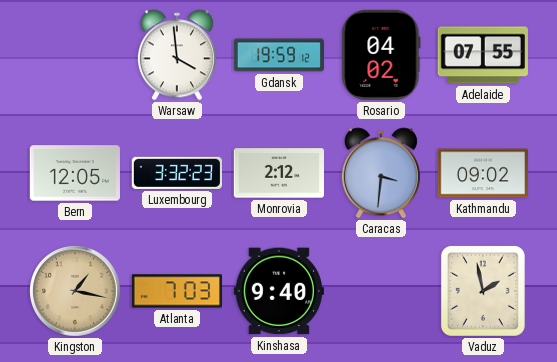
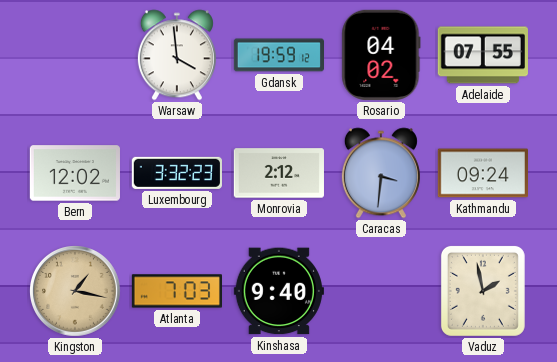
Bern: 12:05 -> 12:02
Kathmandu: 09:02 -> 09:24
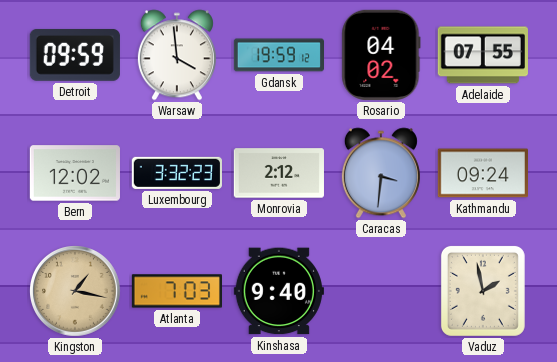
Detroit: none -> 09:59
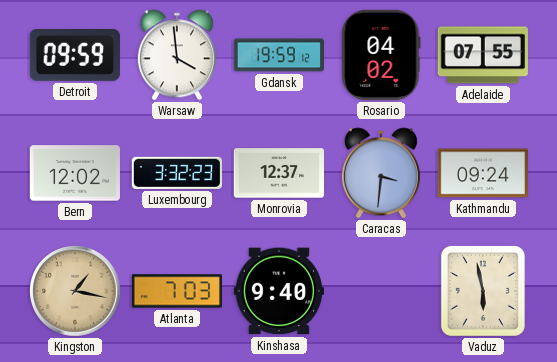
Monrovia: 2:12 -> 12:37
Vaduz: 1:58 -> 5:58
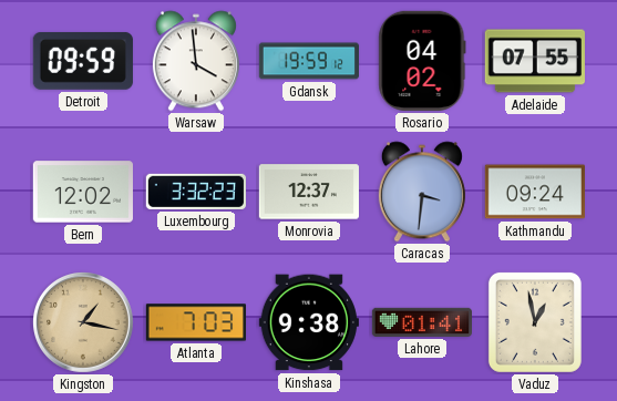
Kinshasa: 9:40 -> 9:38
Lahore: none -> 01:41
Vaduz: 5:58 -> 12:58
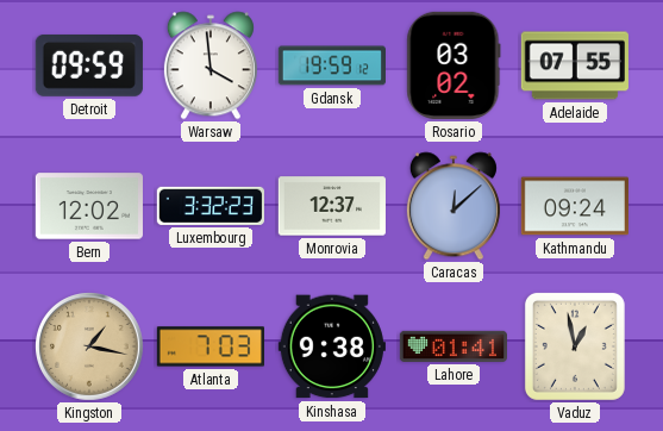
Rosario: 04:02 -> 03:02
Caracas: 3:31 -> 12:08
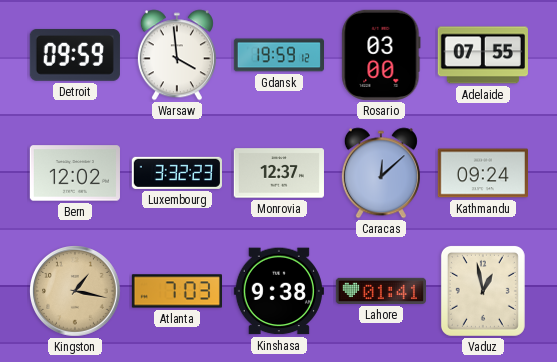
Rosario: 03:02 -> 03:00
